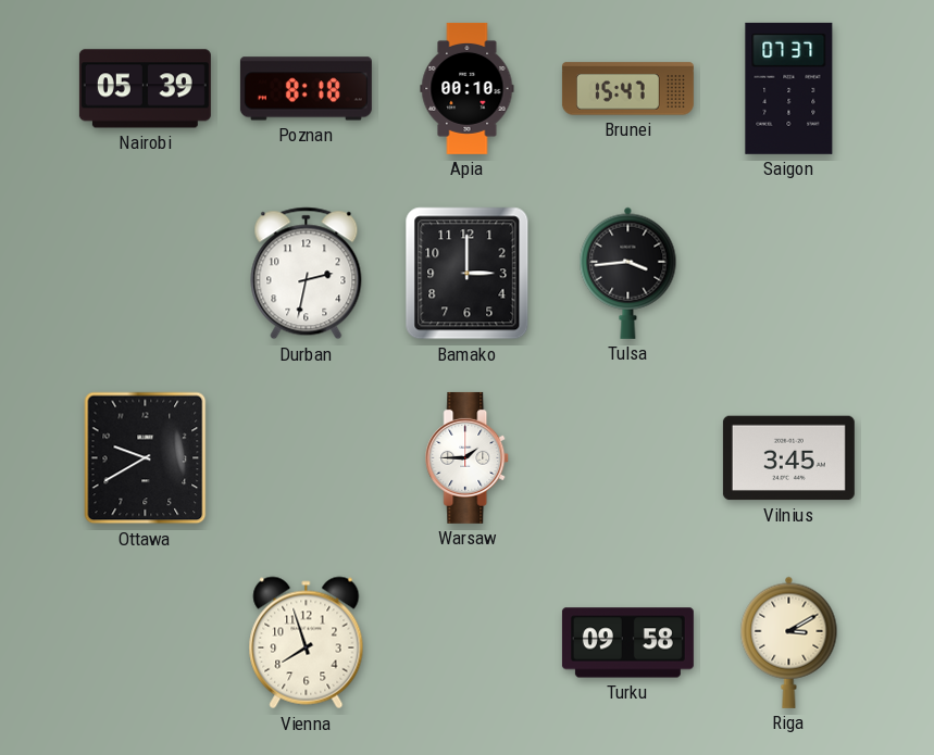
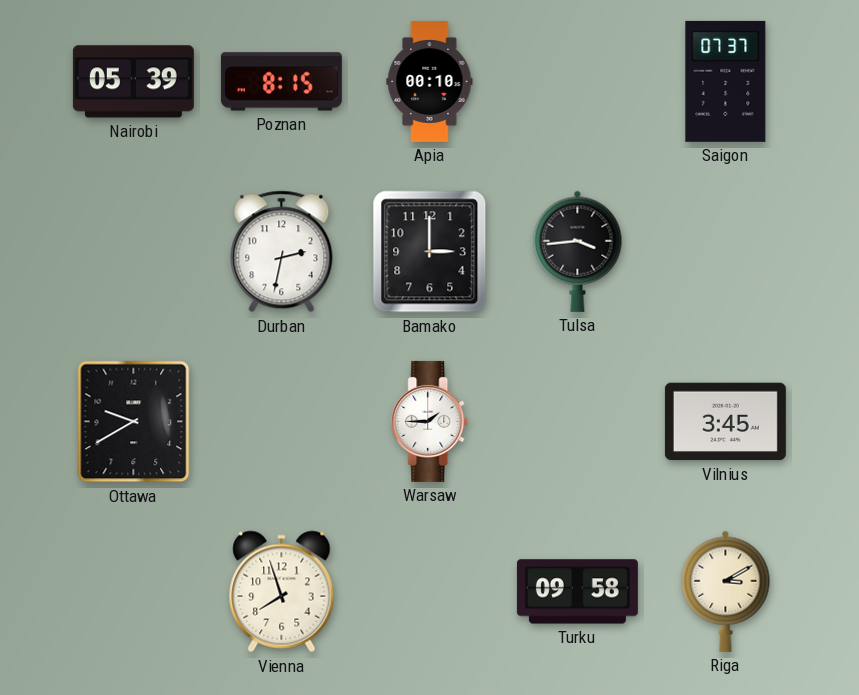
Poznan: 8:18 -> 8:15
Brunei: 15:47 -> none
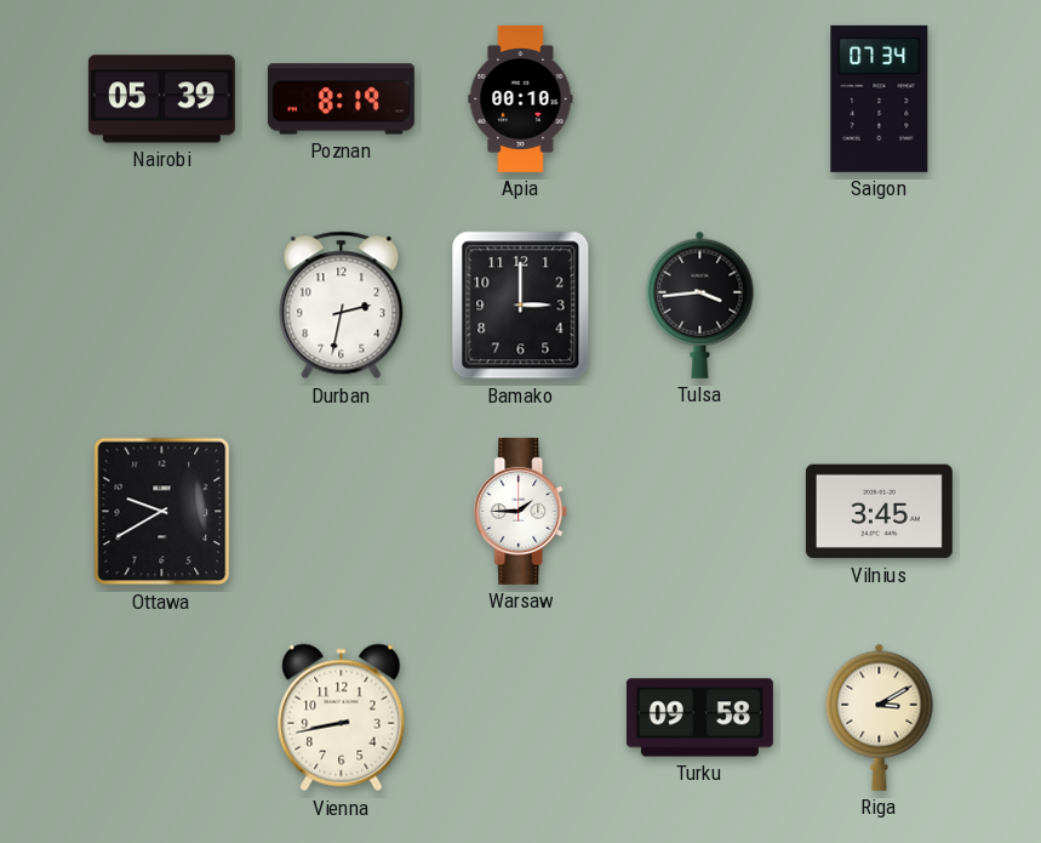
Poznan: 8:15 -> 8:19
Saigon: 07:37 -> 07:34
Vienna: 7:57 -> 8:43
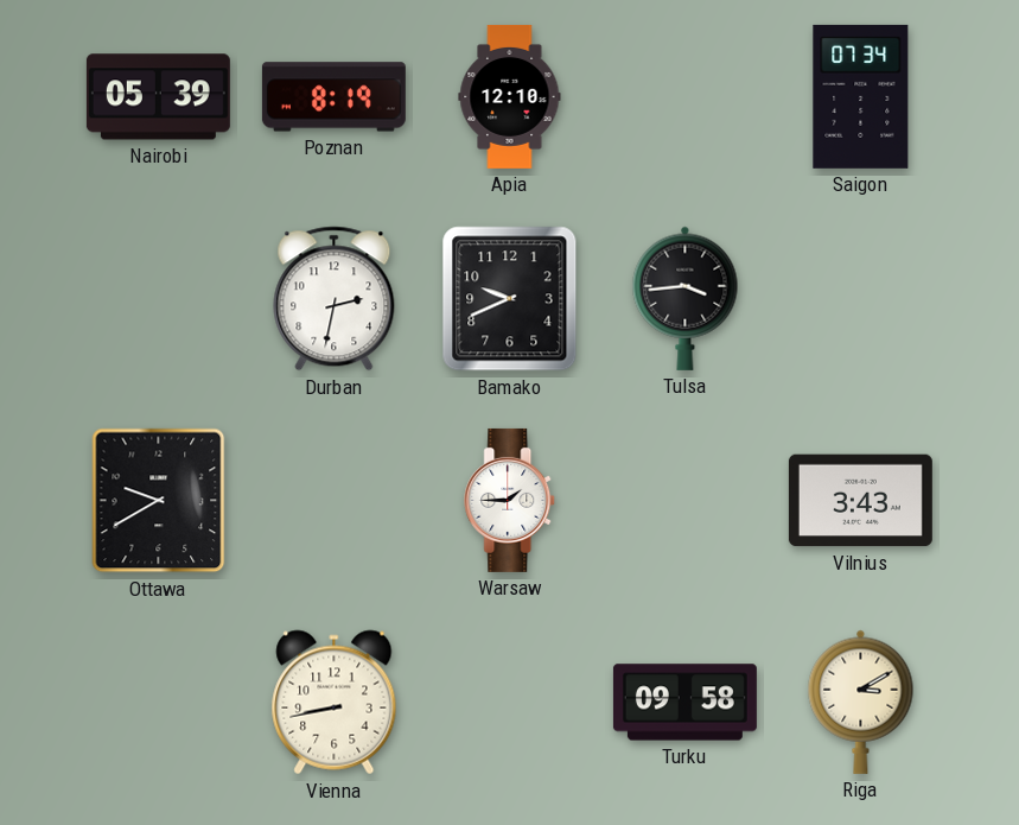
Apia: 00:10 -> 12:10
Bamako: 3:00 -> 9:41
Vilnius: 3:45 -> 3:43
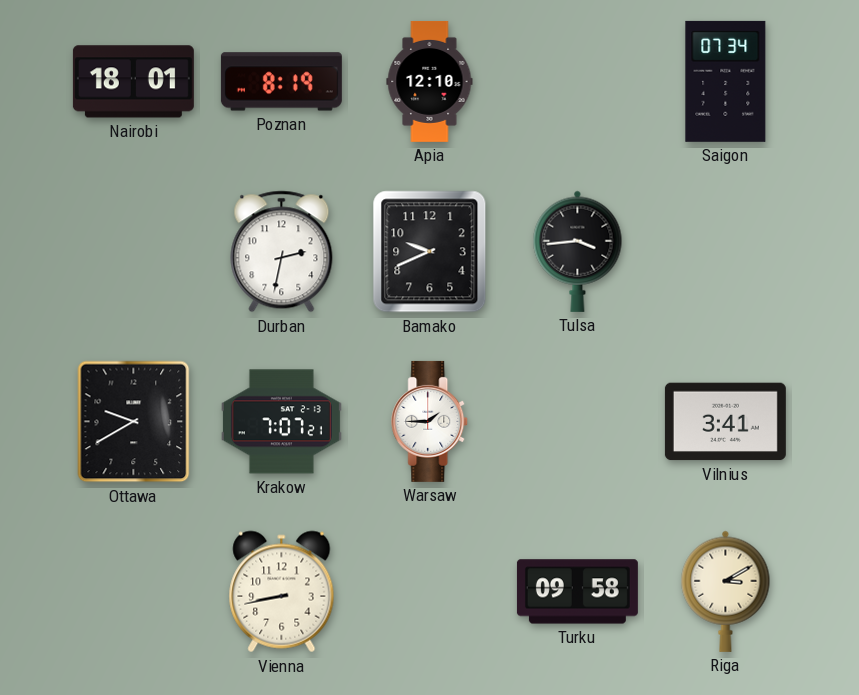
Nairobi: 05:39 -> 18:01
Krakow: none -> 7:07
Vilnius: 3:43 -> 3:41
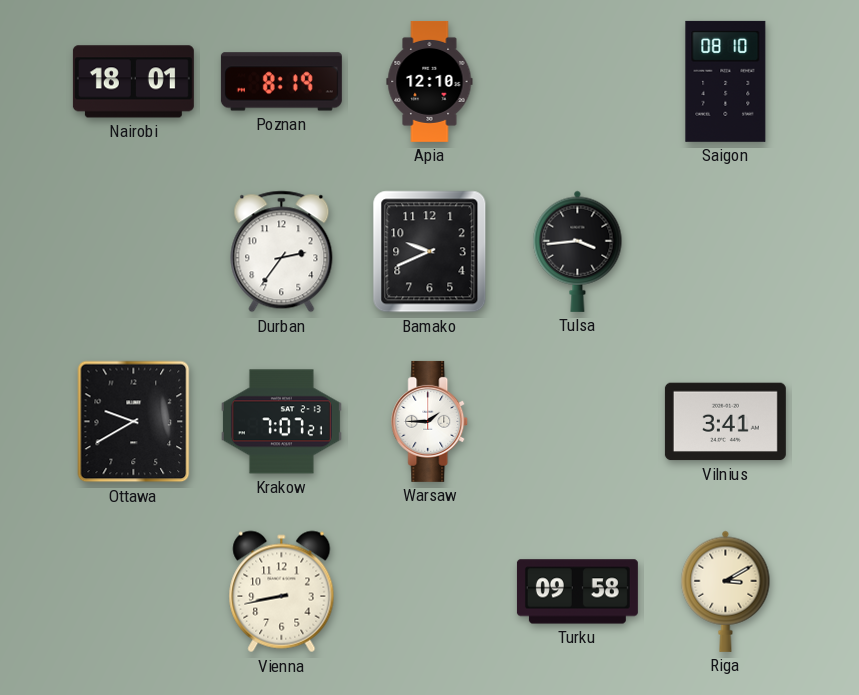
Saigon: 07:34 -> 08:10
Durban: 2:32 -> 2:36
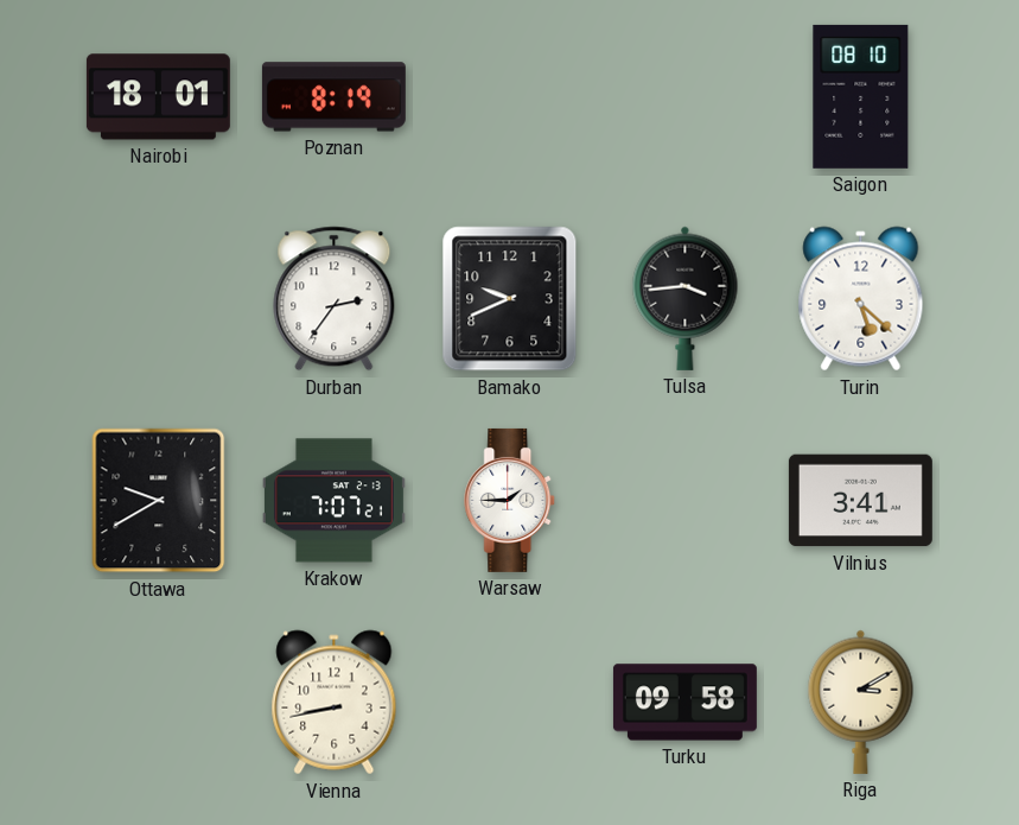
Apia: 12:10 -> none
Turin: none -> 5:22
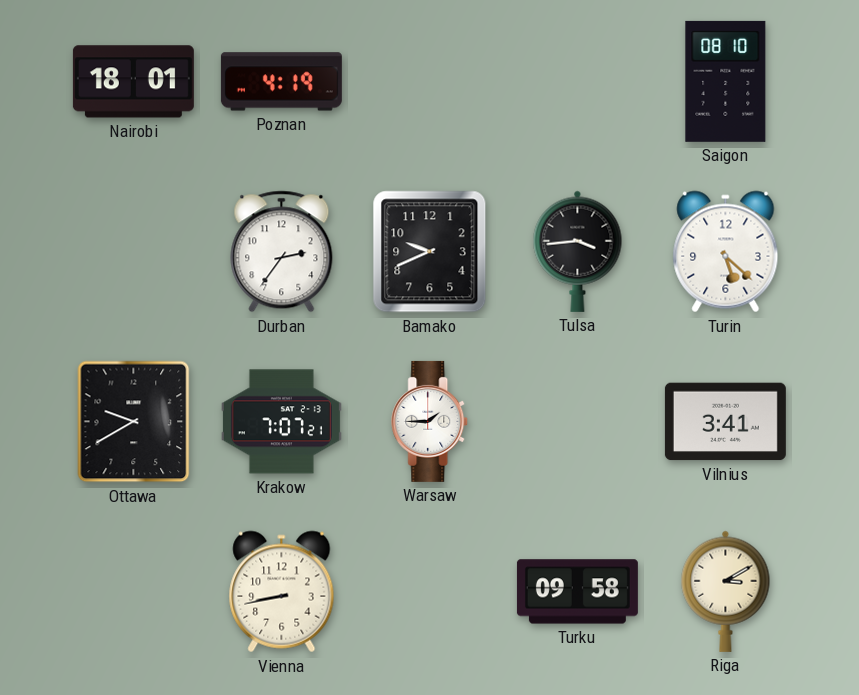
Poznan: 8:19 -> 4:19
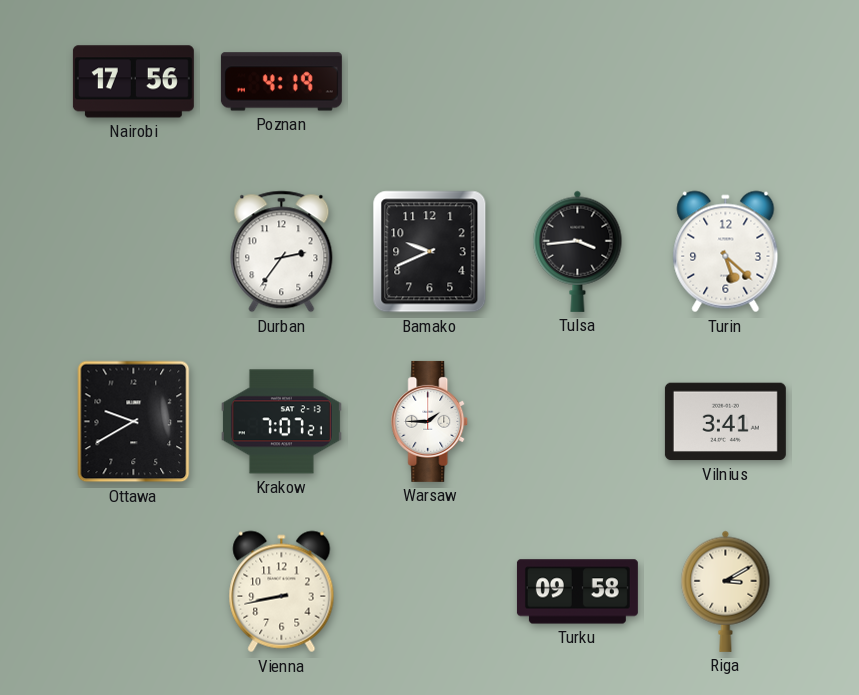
Nairobi: 18:01 -> 17:56
Saigon: 08:10 -> none
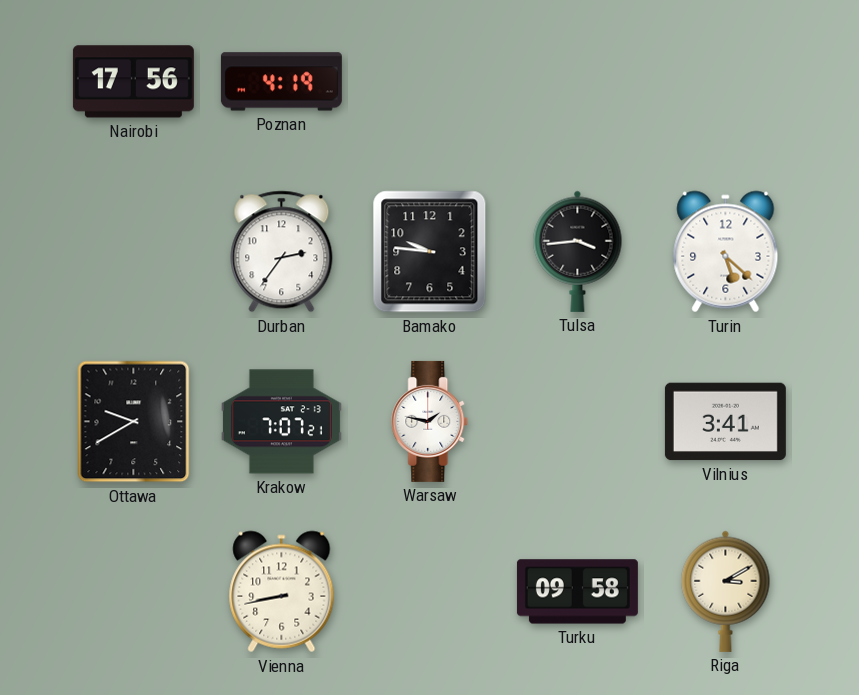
Bamako: 9:41 -> 9:46
Warsaw: 1:45 -> 1:47
